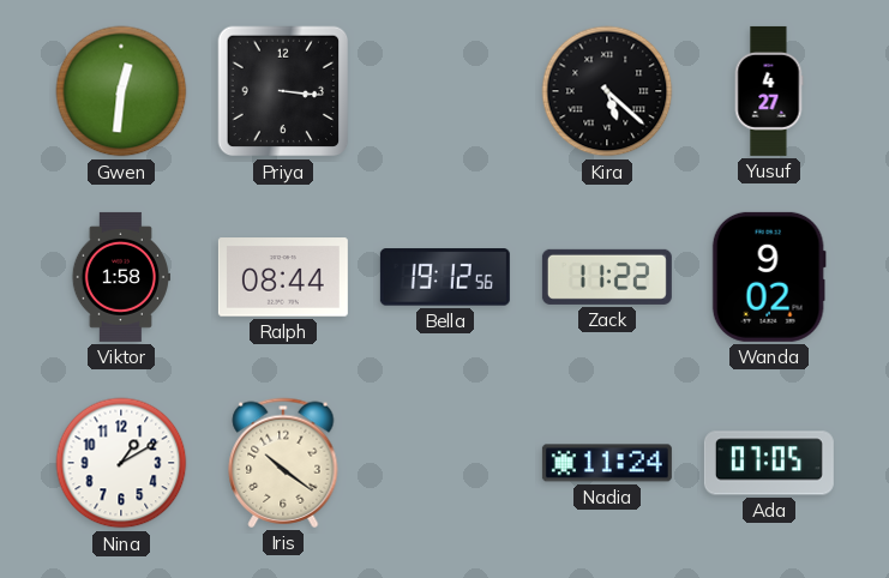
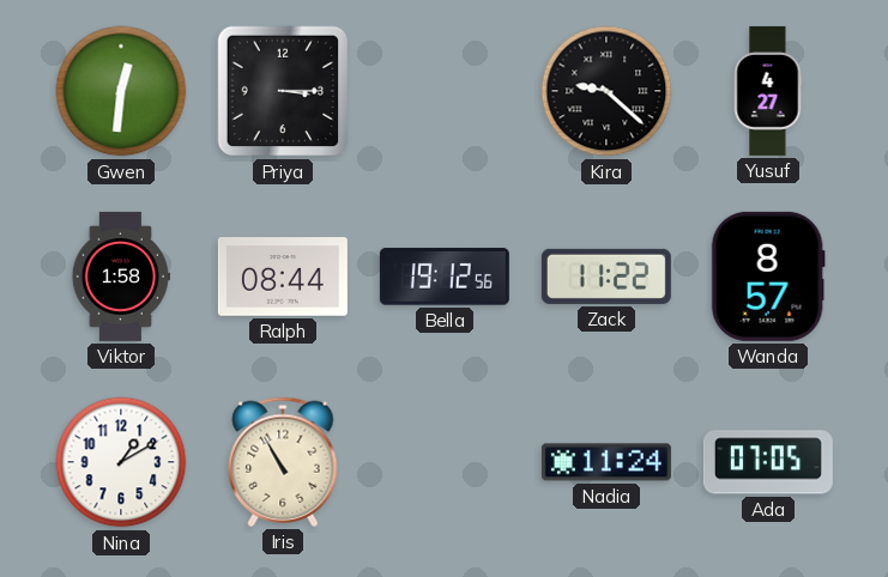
Priya: 3:16 -> 3:15
Kira: 5:22 -> 9:22
Wanda: 9:02 -> 8:57
Iris: 10:21 -> 10:55
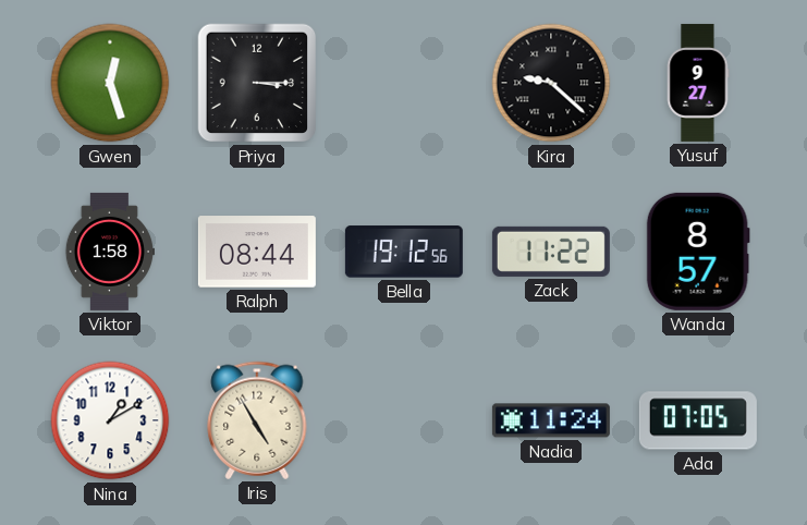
Gwen: 12:31 -> 12:27
Yusuf: 4:27 -> 9:27
Iris: 10:55 -> 4:55
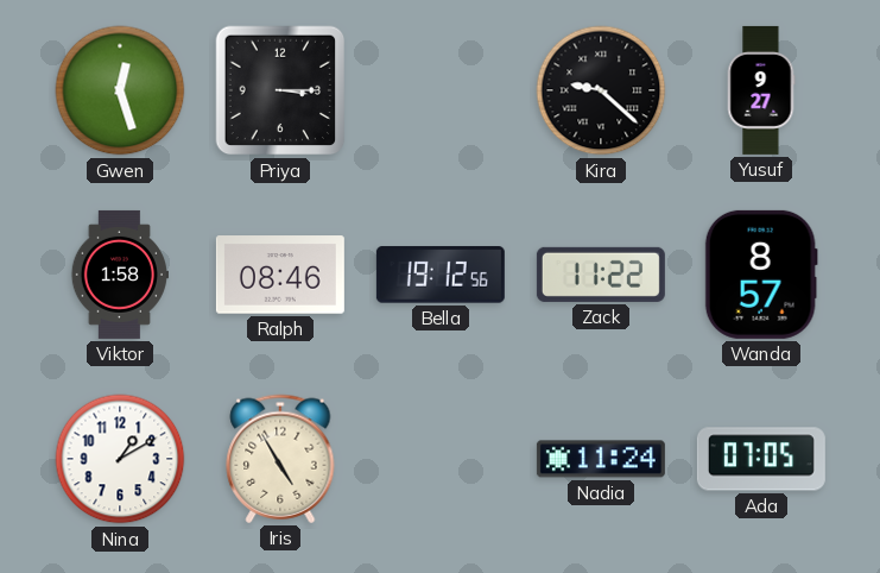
Ralph: 08:44 -> 08:46
